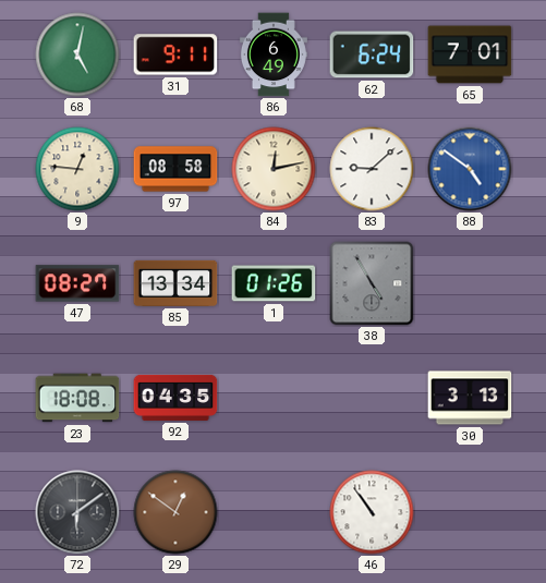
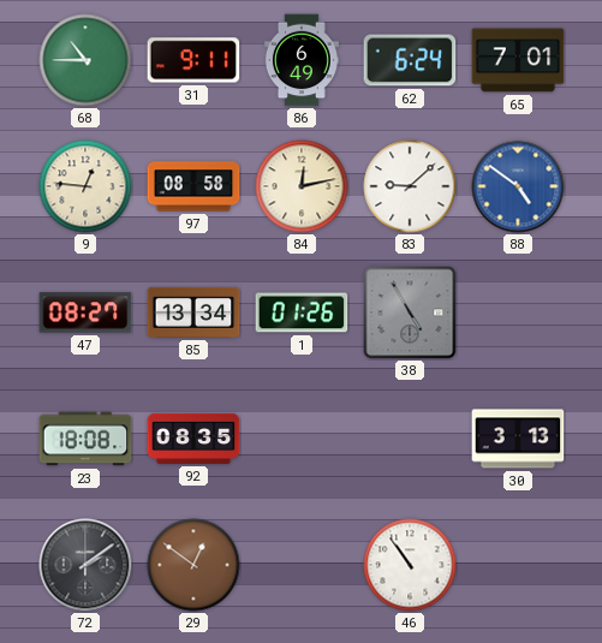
68: 5:02 -> 10:45
92: 04:35 -> 08:35
72: 6:09 -> 2:09
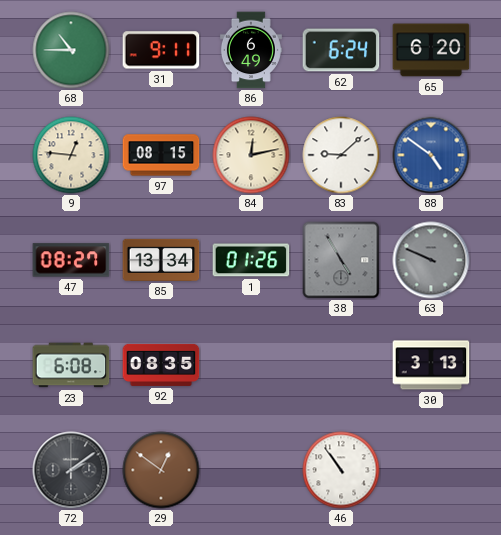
65: 7:01 -> 6:20
97: 08:58 -> 08:15
63: none -> 9:49
23: 18:08 -> 6:08
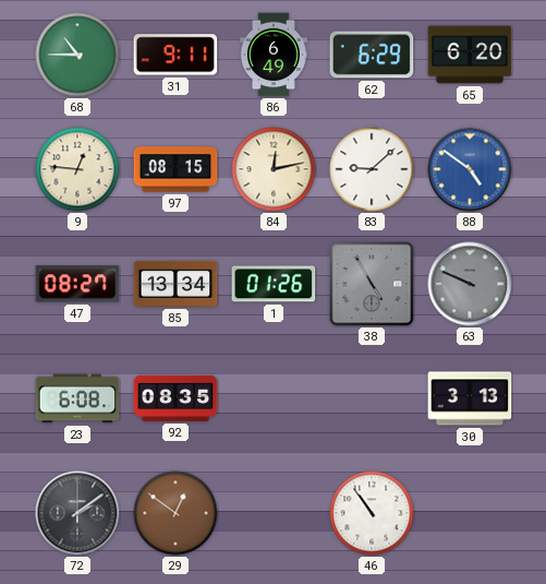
62: 6:24 -> 6:29
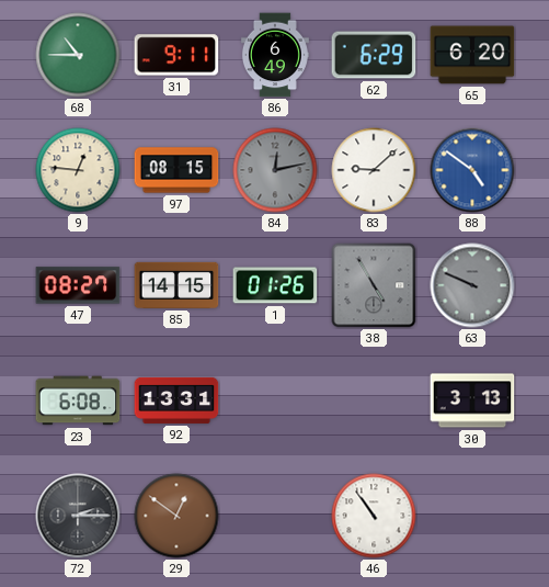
84 dial: cream -> grey
85: 13:34 -> 14:15
92: 08:35 -> 13:31
72: 2:09 -> 2:15
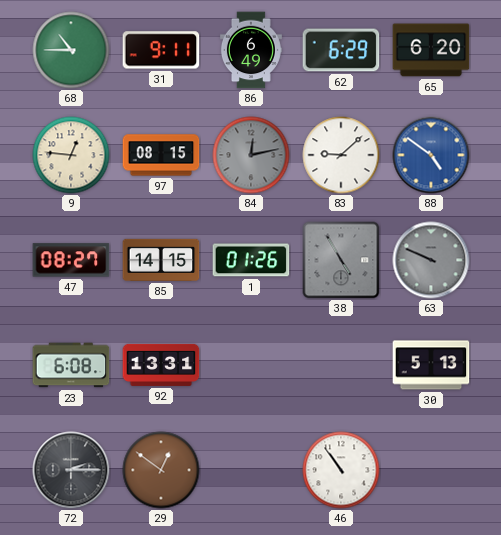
30: 3:13 -> 5:13
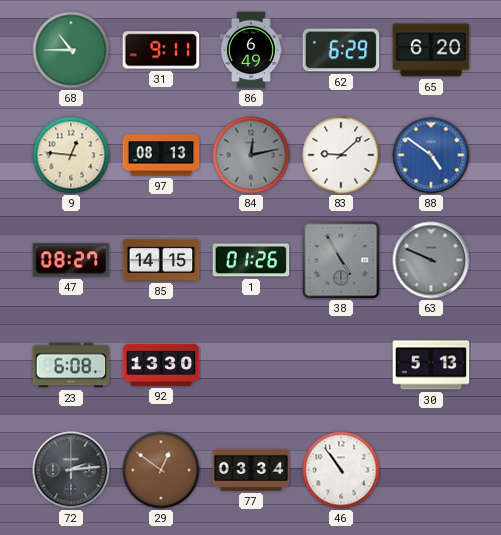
97: 08:15 -> 08:13
92: 13:31 -> 13:30
72: 2:15 -> 2:14
77: none -> 03:34
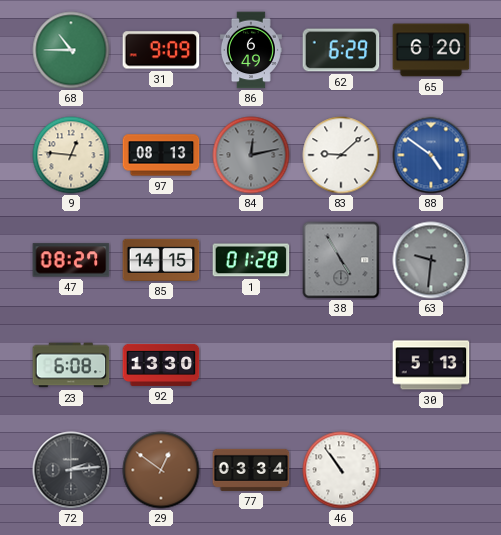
31: 9:11 -> 9:09
1: 01:26 -> 01:28
63: 9:49 -> 9:31
